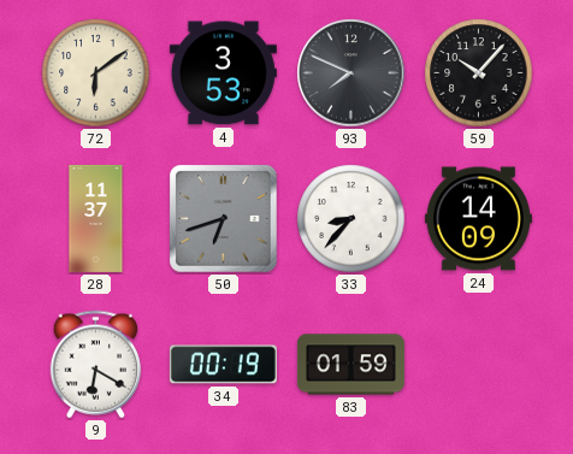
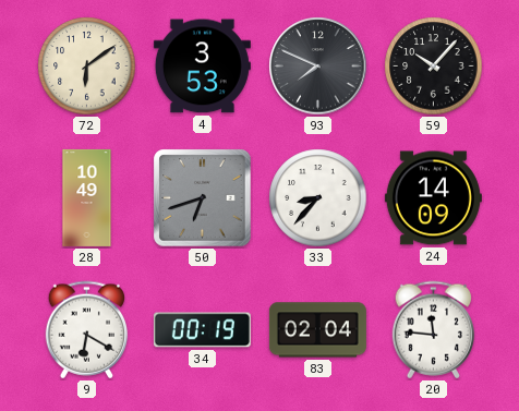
28: 11:37 -> 10:49
83: 01:59 -> 02:04
20: none -> 11:46
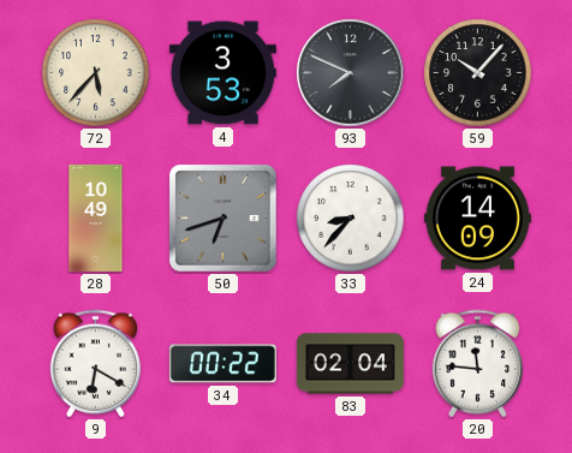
72: 6:09 -> 5:37
34: 00:19 -> 00:22
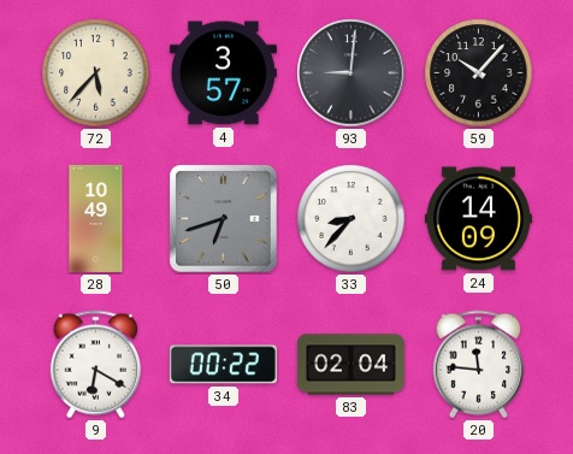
4: 3:53 -> 3:57
93: 7:49 -> 9:01
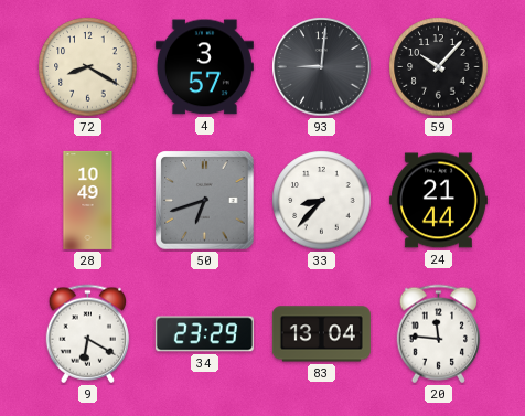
72: 5:37 -> 8:20
24: 14:09 -> 21:44
34: 00:22 -> 23:29
83: 02:04 -> 13:04
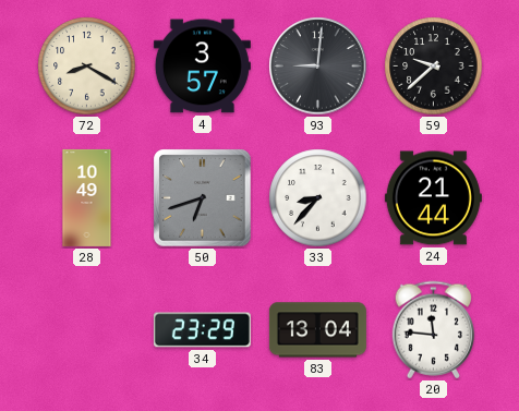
59: 10:07 -> 9:38
9: 6:20 -> none
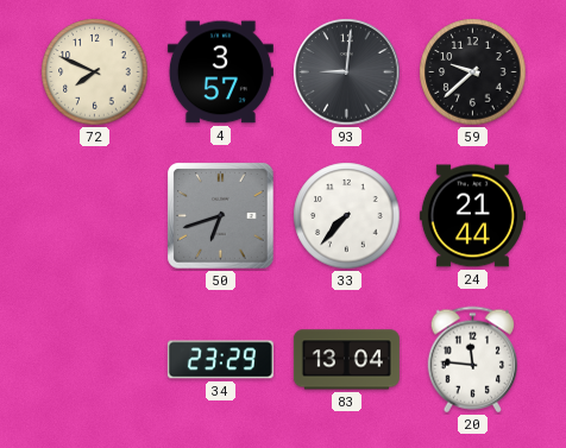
72: 8:20 -> 7:49
28: 10:49 -> none
33: 8:37 -> 7:37
